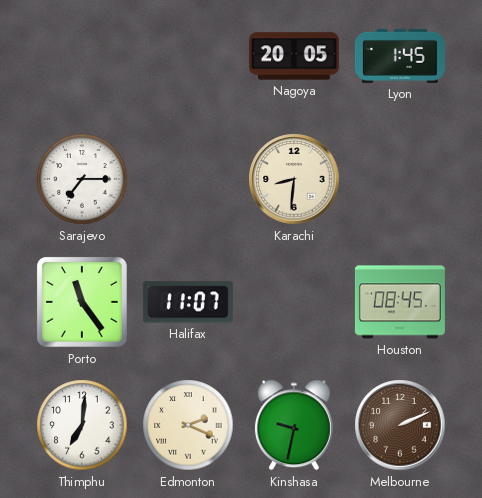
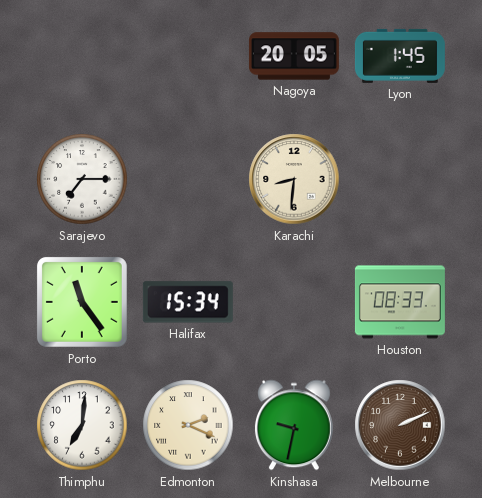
Halifax: 11:07 -> 15:34
Houston: 08:45 -> 08:33
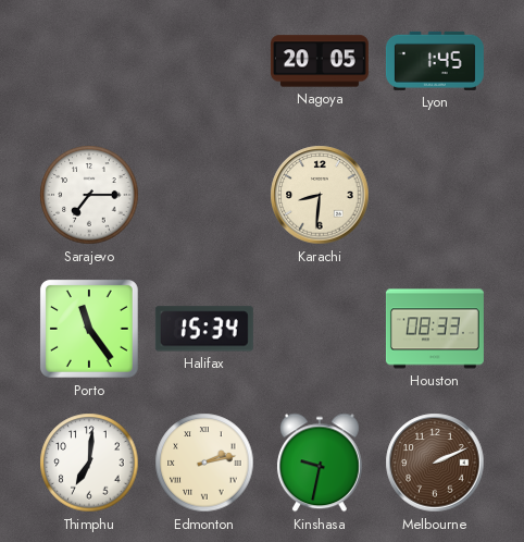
Edmonton: 2:19 -> 2:13
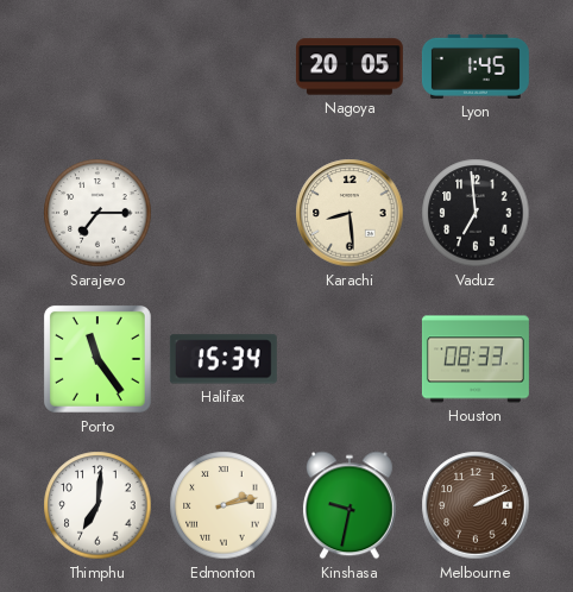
Karachi: 8:31 -> 8:29
Vaduz: none -> 6:59
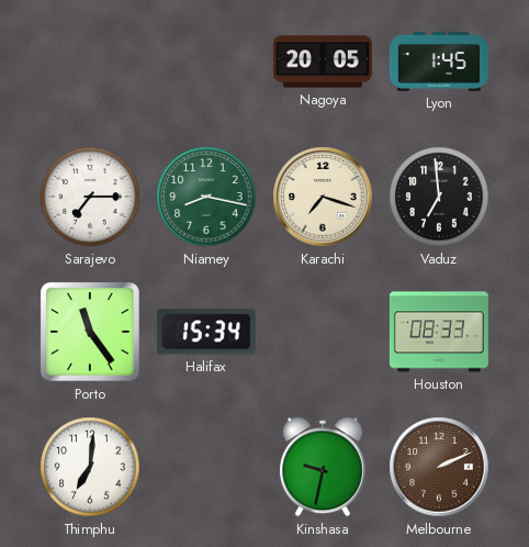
Niamey: none -> 8:17
Karachi: 8:29 -> 7:18
Edmonton: 2:13 -> none
